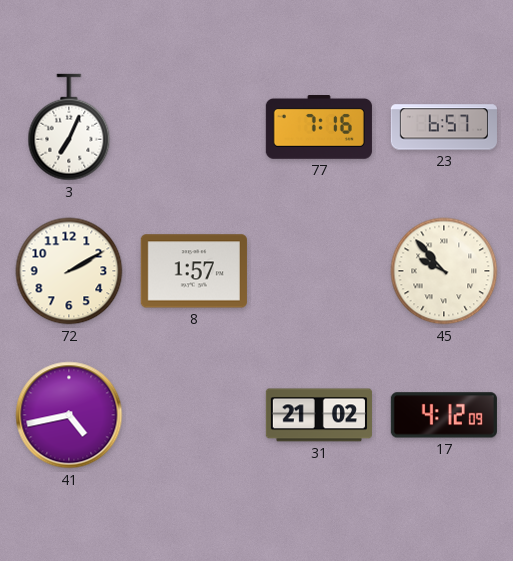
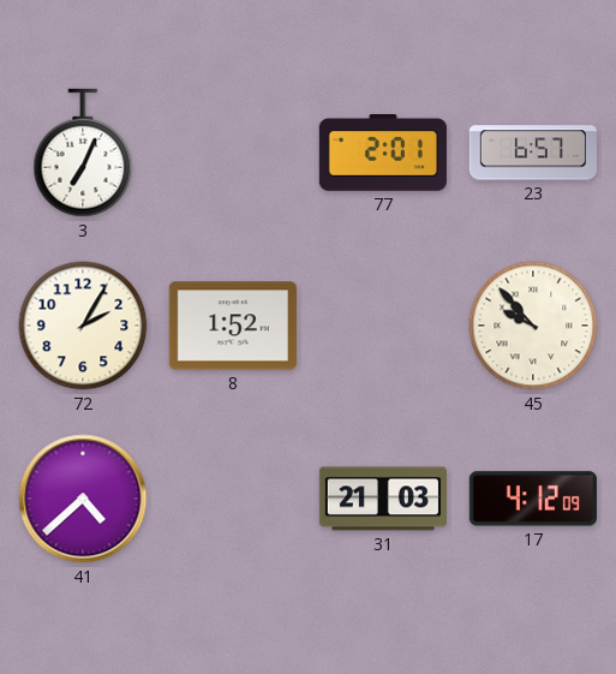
77: 7:16 -> 2:01
72: 2:10 -> 2:05
8: 1:57 -> 1:52
41: 4:43 -> 4:38
31: 21:02 -> 21:03
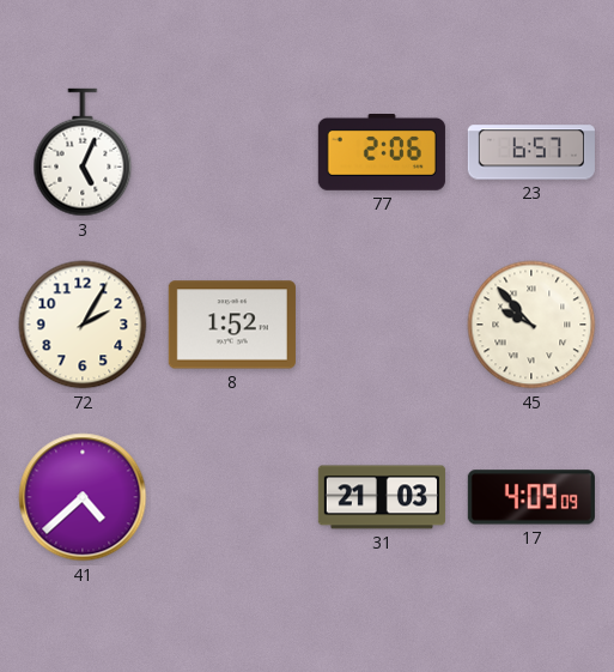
3: 7:04 -> 5:04
77: 2:01 -> 2:06
17: 4:12 -> 4:09
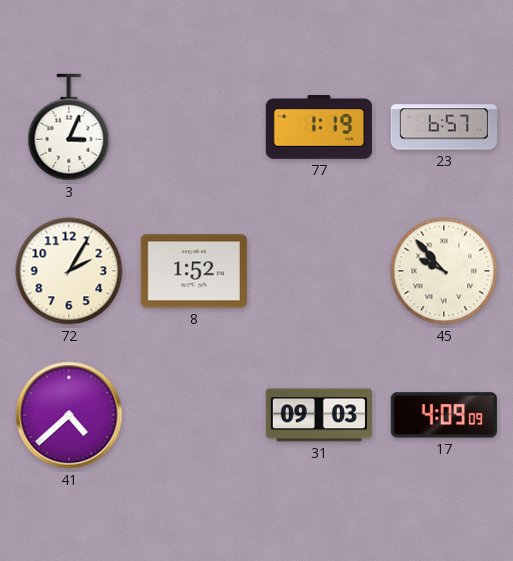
3: 5:04 -> 3:04
77: 2:06 -> 1:19
31: 21:03 -> 09:03
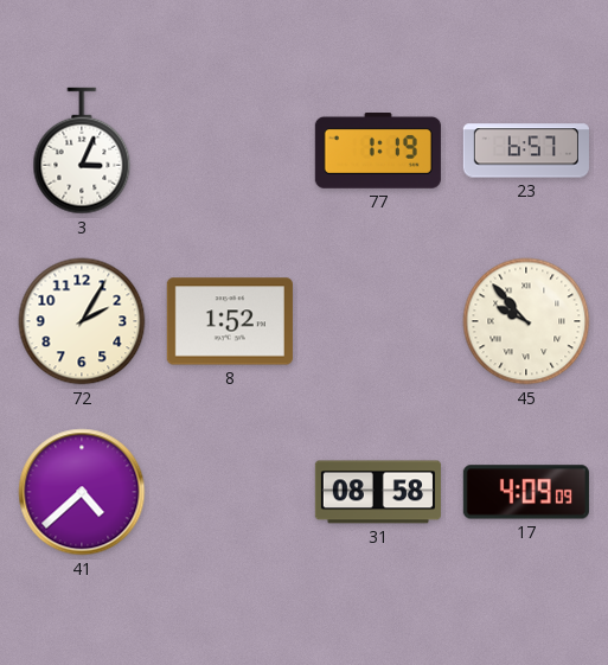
31: 09:03 -> 08:58
